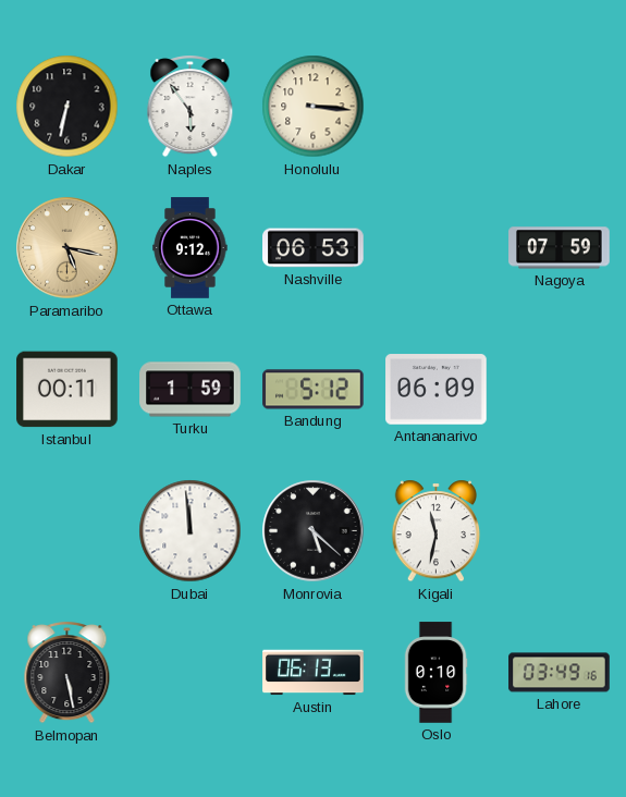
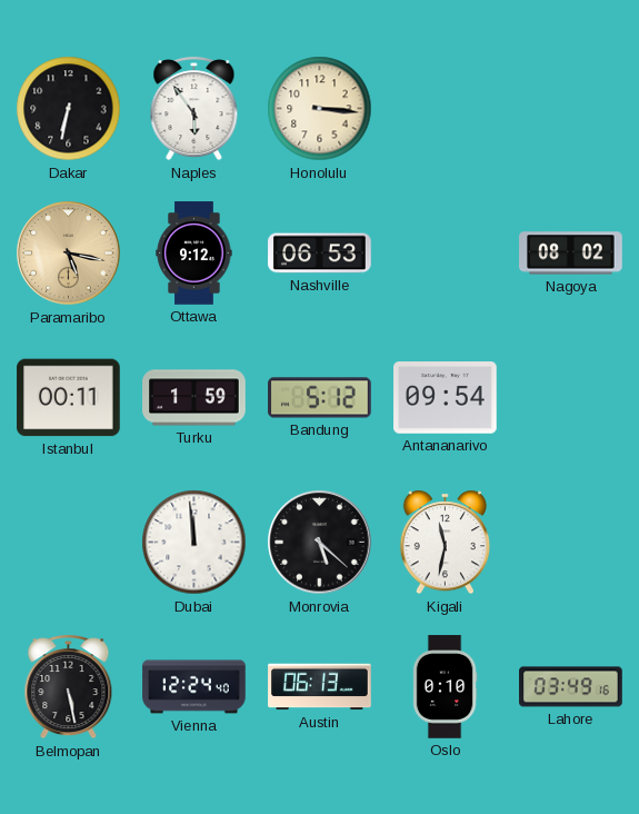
Nagoya: 07:59 -> 08:02
Antananarivo: 06:09 -> 09:54
Vienna: none -> 12:24
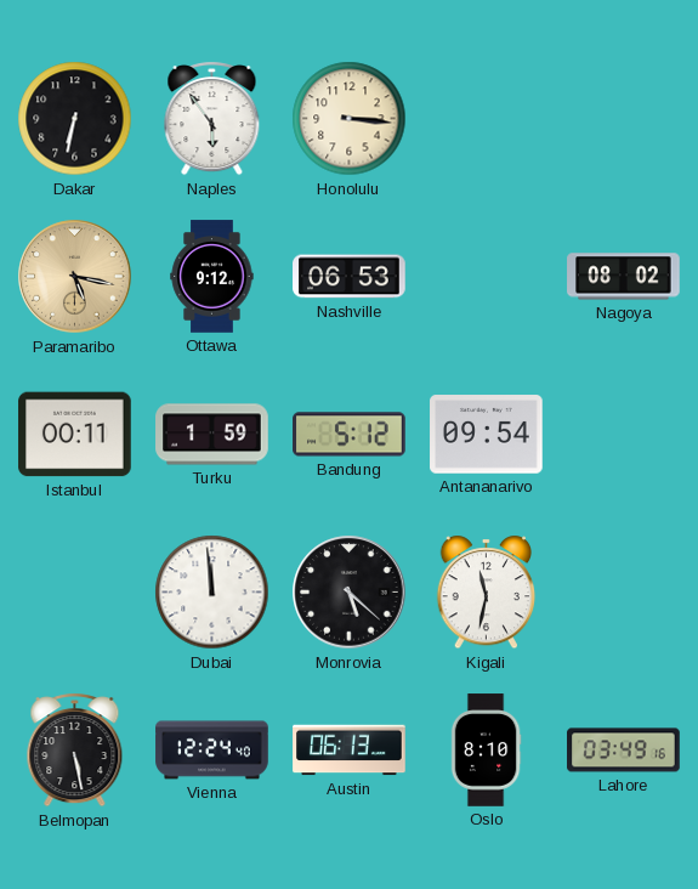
Oslo: 0:10 -> 8:10
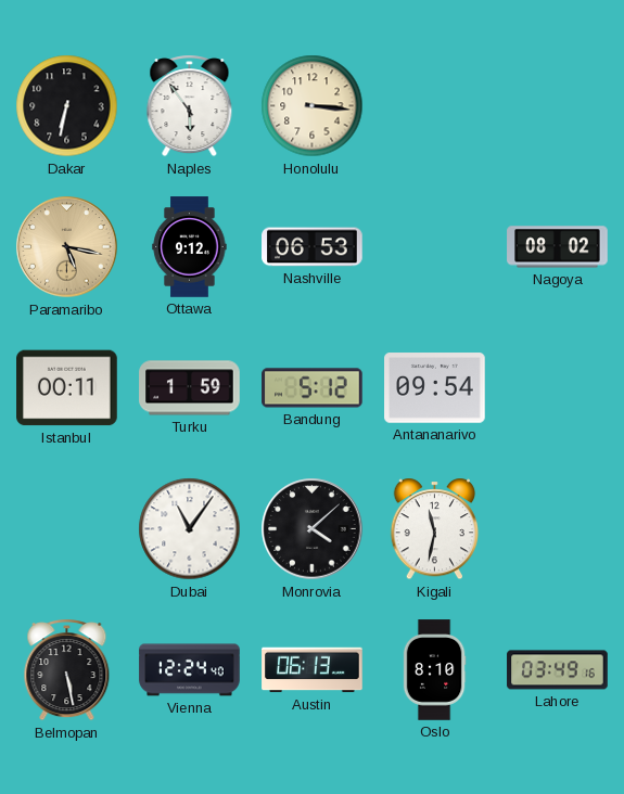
Dubai: 11:59 -> 11:06
Monrovia: 5:22 -> 4:08
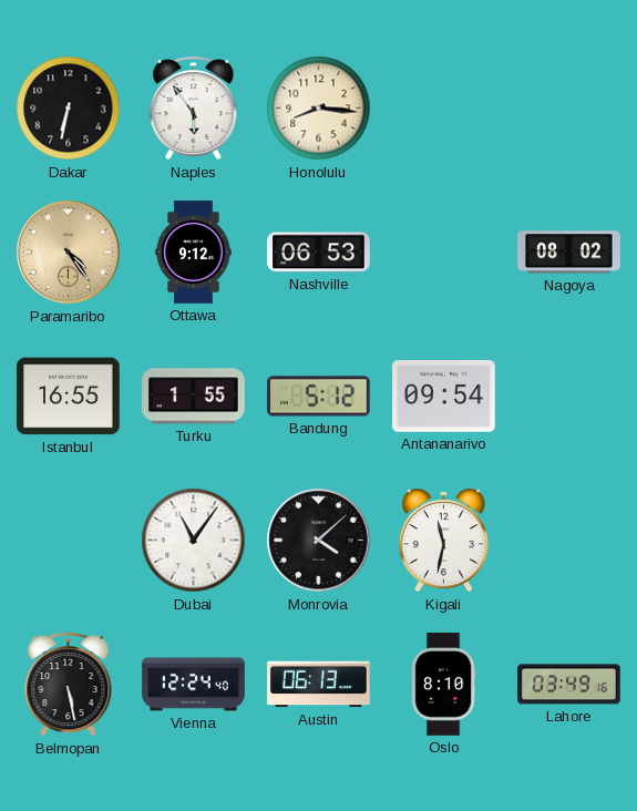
Honolulu: 3:16 -> 8:16
Paramaribo: 5:17 -> 4:24
Istanbul: 00:11 -> 16:55
Turku: 1:59 -> 1:55
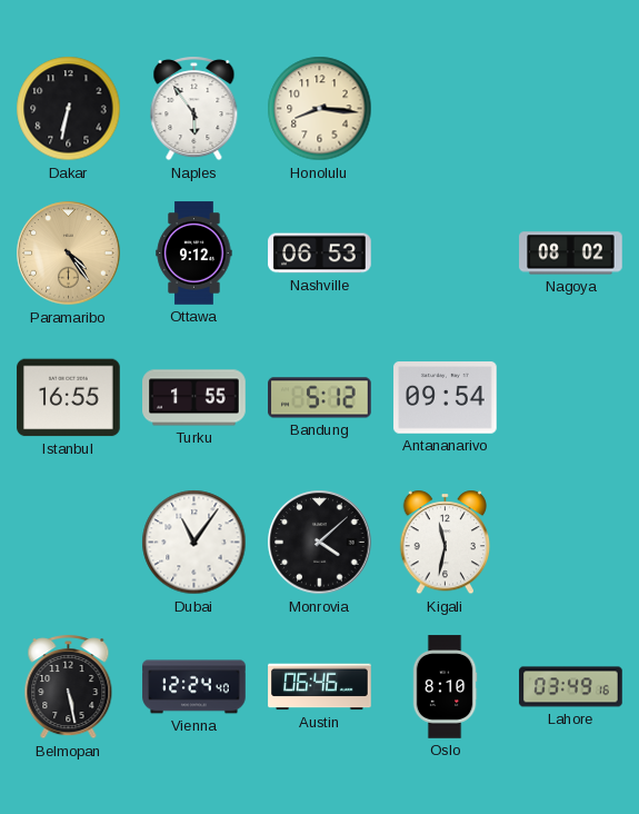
Austin: 06:13 -> 06:46
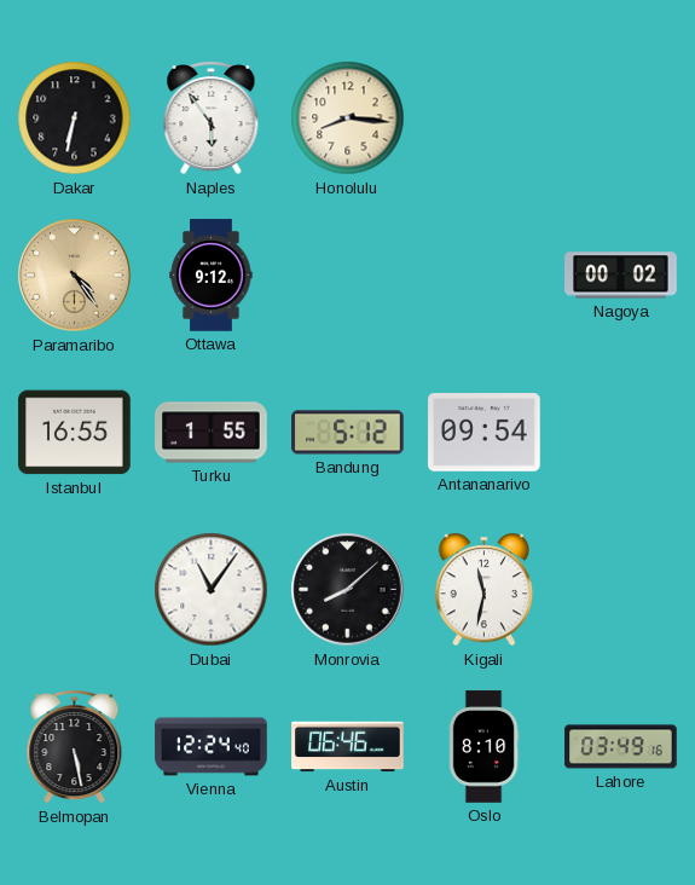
Nashville: 06:53 -> none
Nagoya: 08:02 -> 00:02
Monrovia: 4:08 -> 8:08
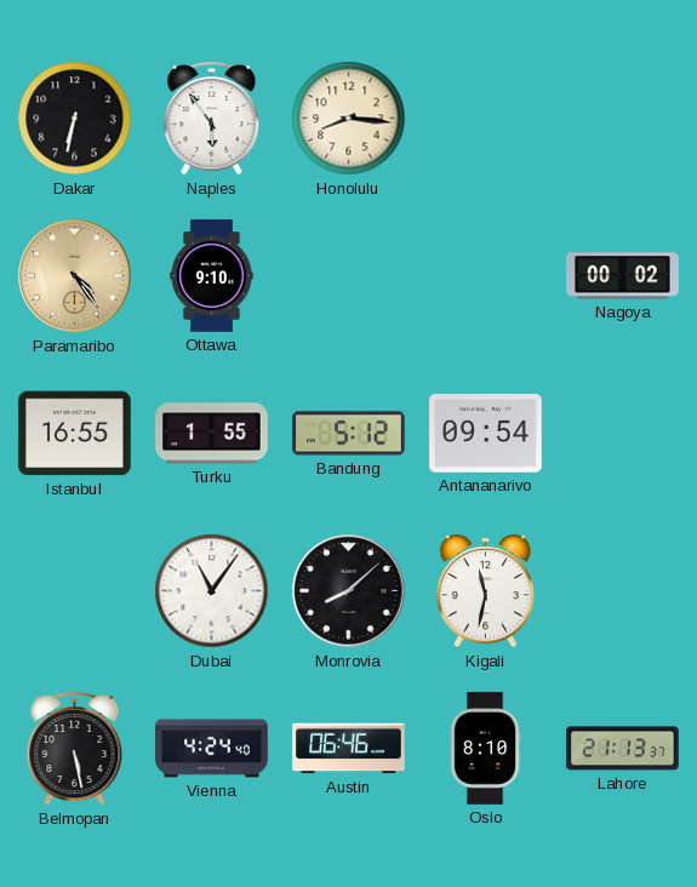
Ottawa: 9:12 -> 9:10
Vienna: 12:24 -> 4:24
Lahore: 03:49 -> 21:13
